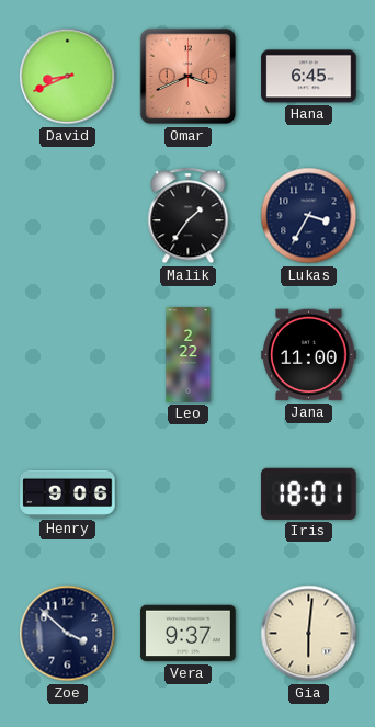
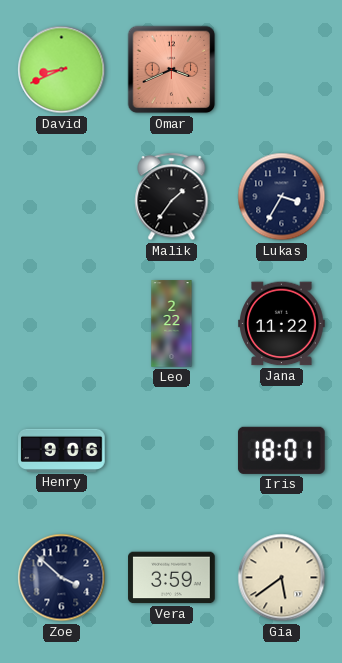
Hana: 6:45 -> none
Jana: 11:00 -> 11:22
Vera: 9:37 -> 3:59
Gia: 6:01 -> 5:39
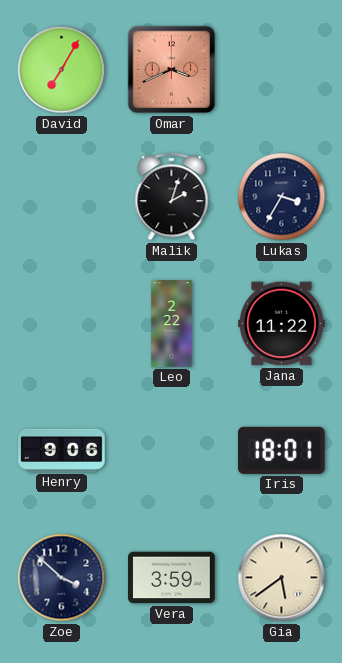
David: 8:41 -> 7:05
Malik: 1:36 -> 2:03
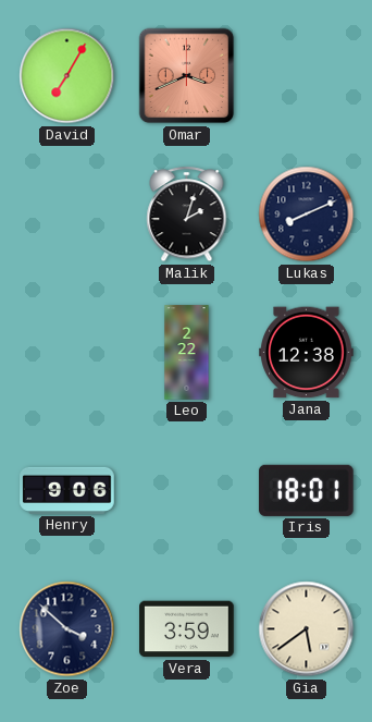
Lukas: 3:35 -> 8:11
Jana: 11:22 -> 12:38
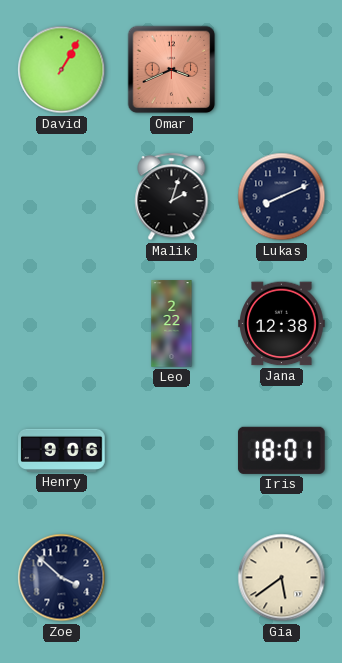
David: 7:05 -> 1:05
Vera: 3:59 -> none
